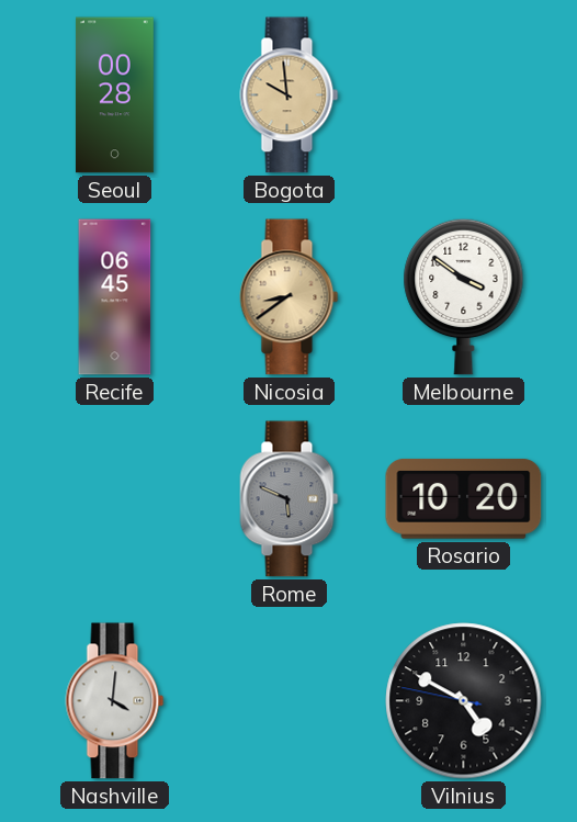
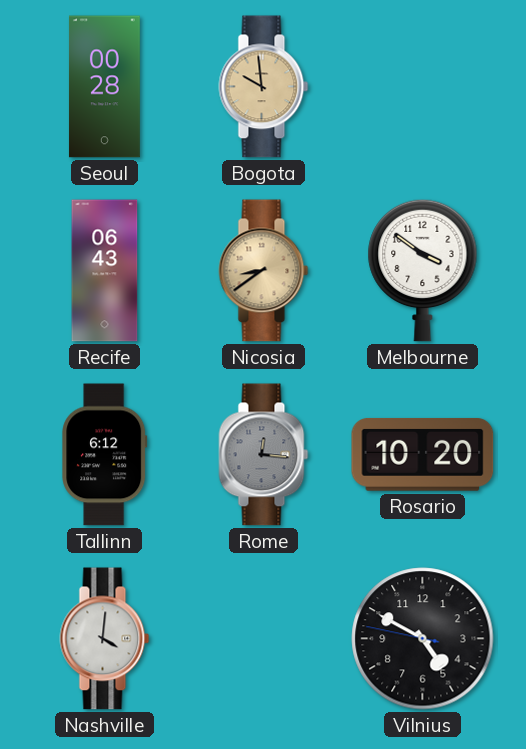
Recife: 06:45 -> 06:43
Tallinn: none -> 6:12
Rome: 5:49 -> 12:16
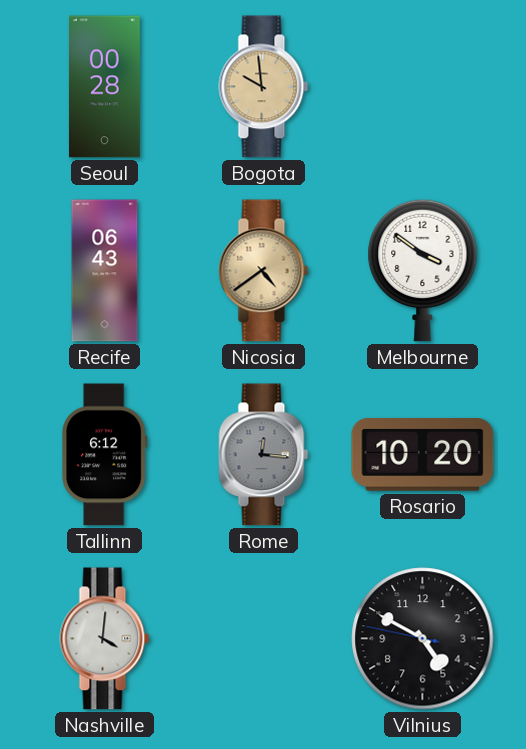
Nicosia: 8:39 -> 4:39
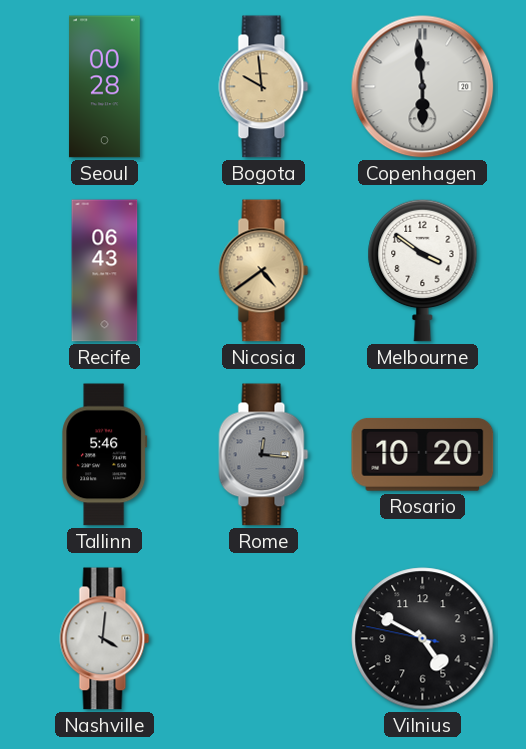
Copenhagen: none -> 5:59
Tallinn: 6:12 -> 5:46
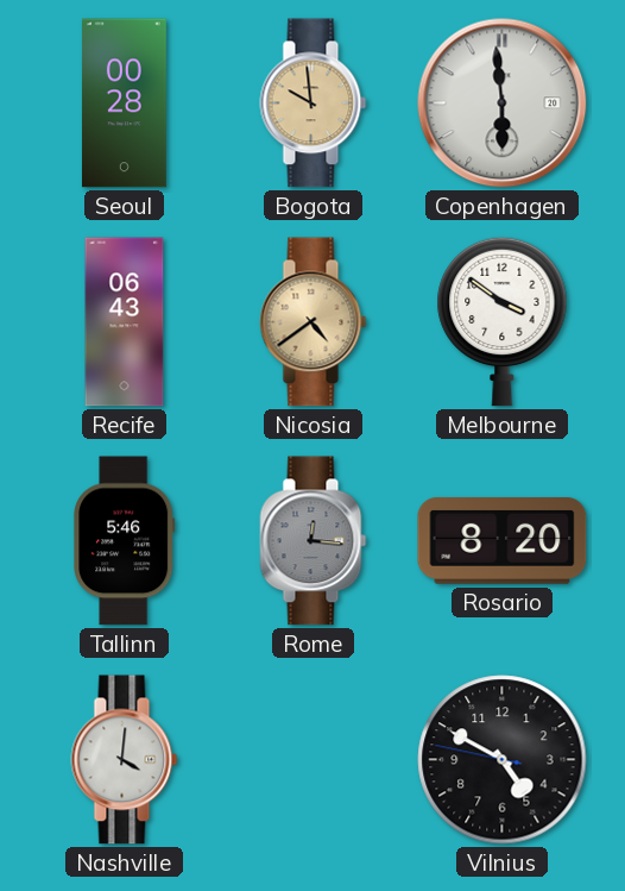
Rosario: 10:20 -> 8:20
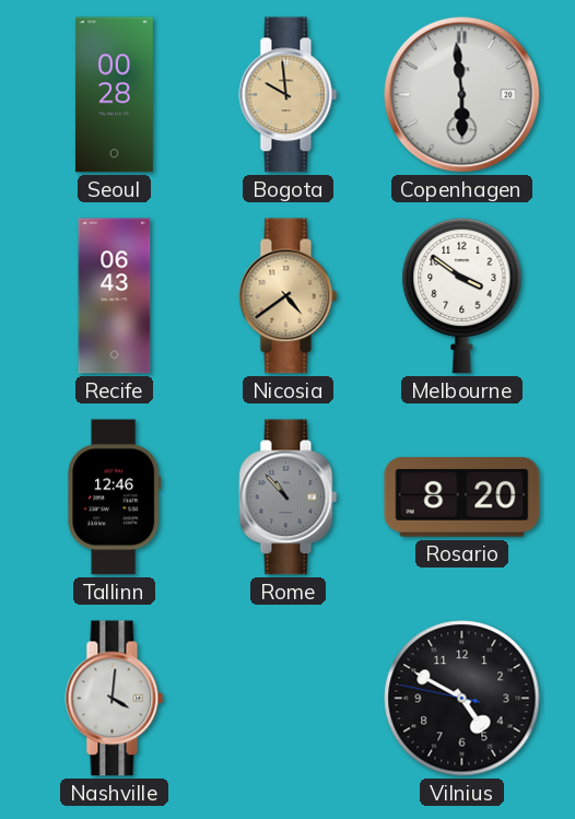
Tallinn: 5:46 -> 12:46
Rome: 12:16 -> 10:53
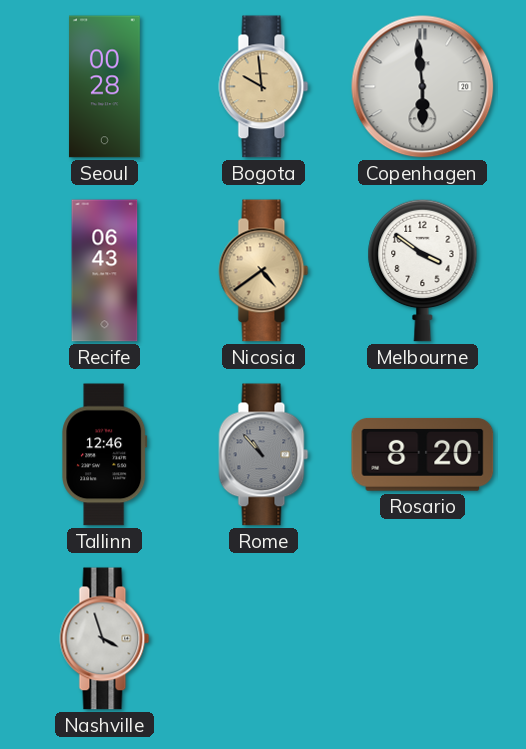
Nashville: 4:01 -> 3:57
Vilnius: 4:49 -> none
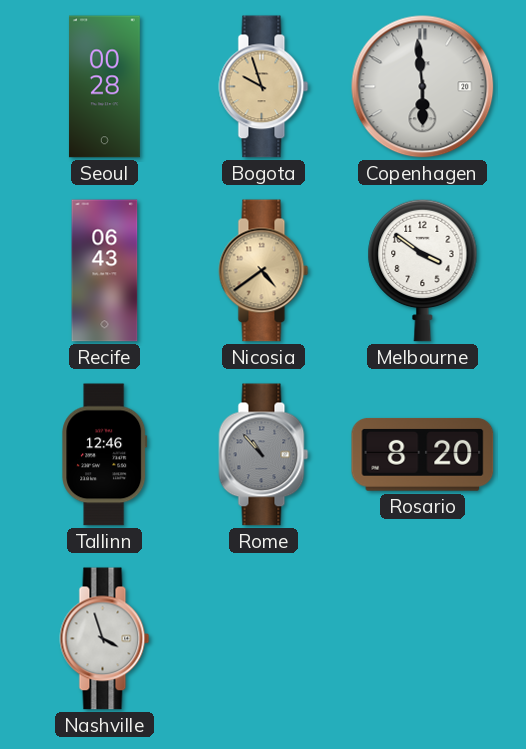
Bogota: 9:59 -> 9:57
